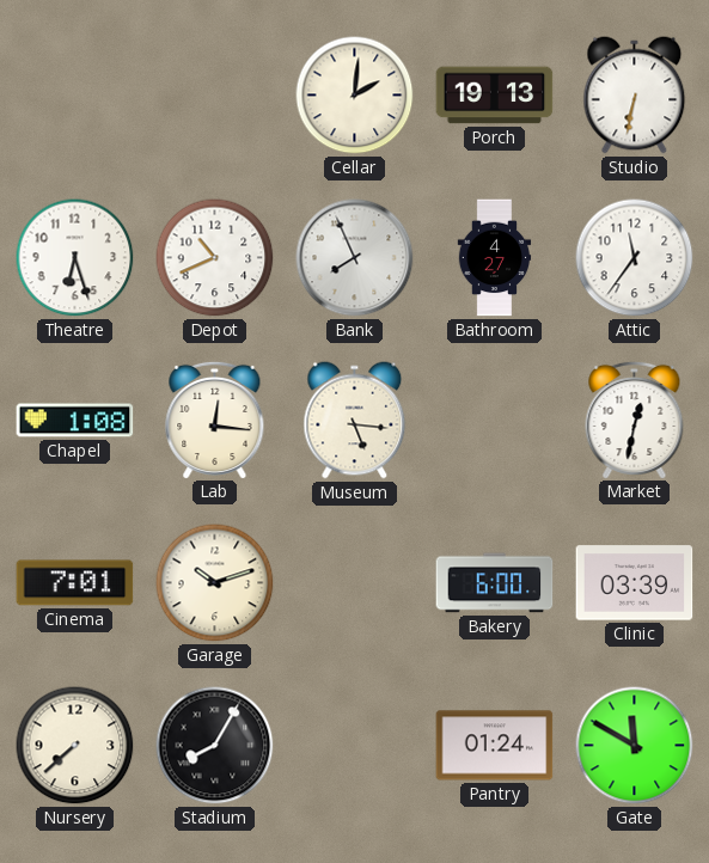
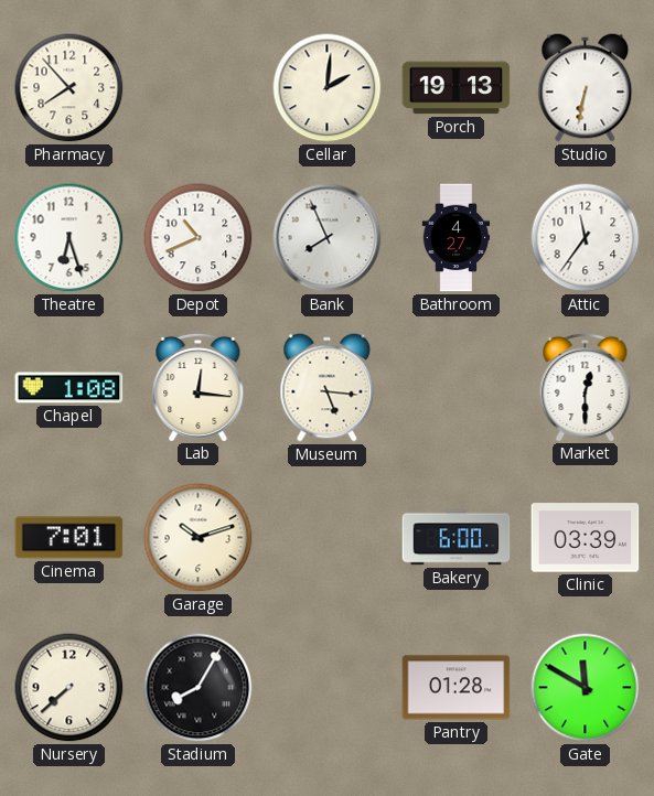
Pharmacy: none -> 7:53
Market: 12:32 -> 12:30
Pantry: 01:24 -> 01:28
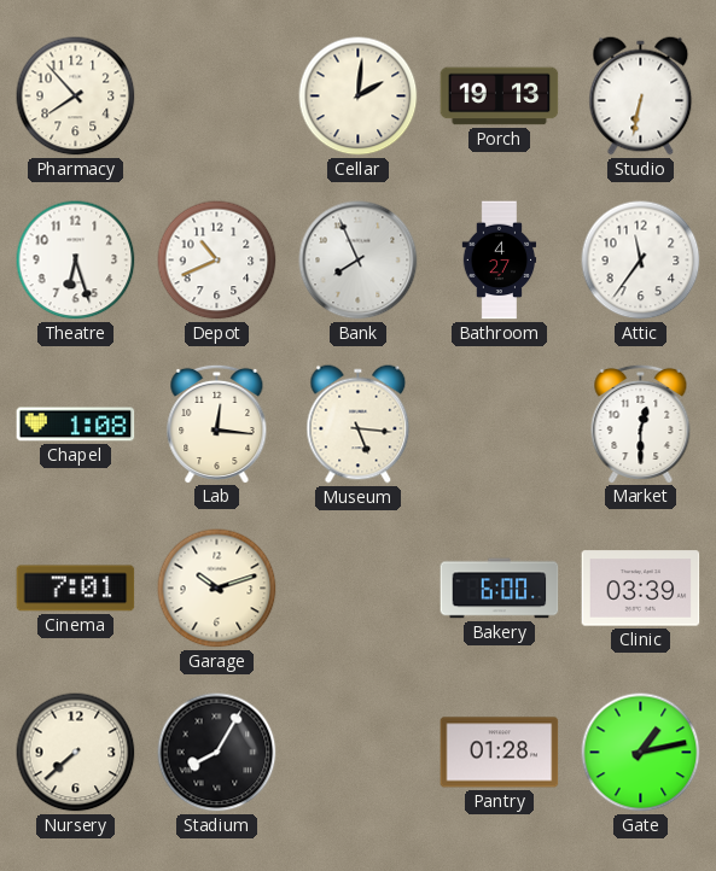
Gate: 11:50 -> 1:13
